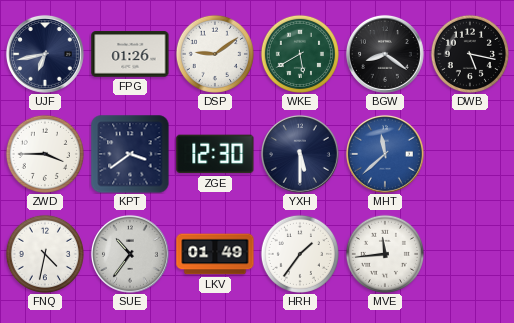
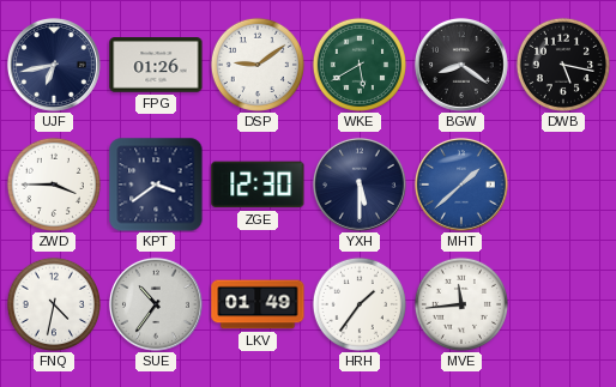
MHT: 11:38 -> 1:38
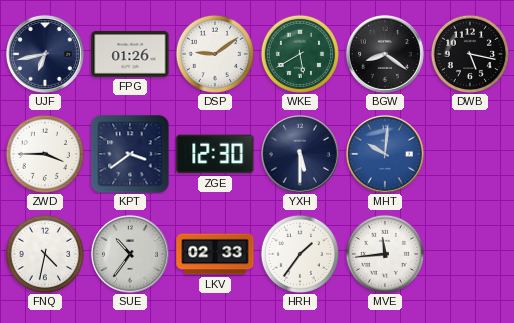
MHT: 1:38 -> 10:01
LKV: 01:49 -> 02:33
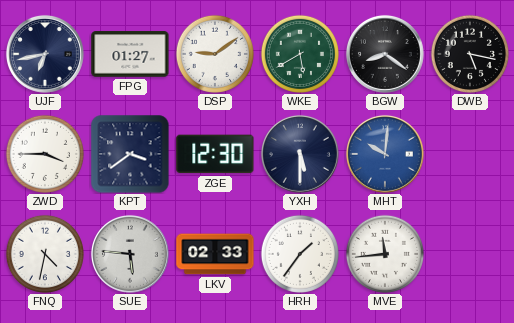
FPG: 01:26 -> 01:27
SUE: 10:36 -> 5:46
